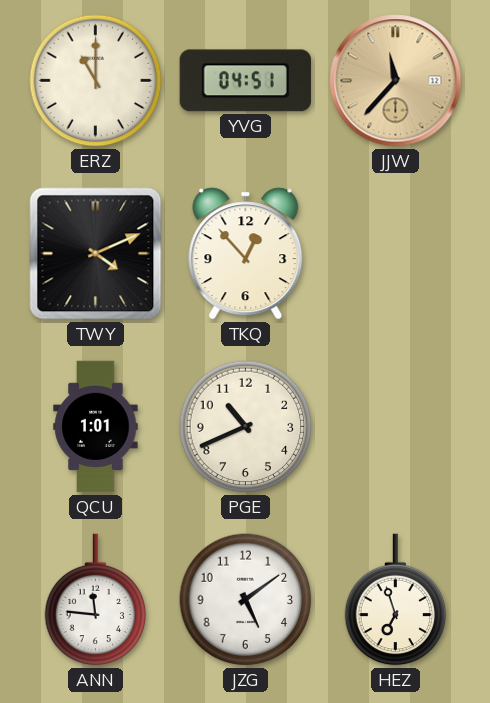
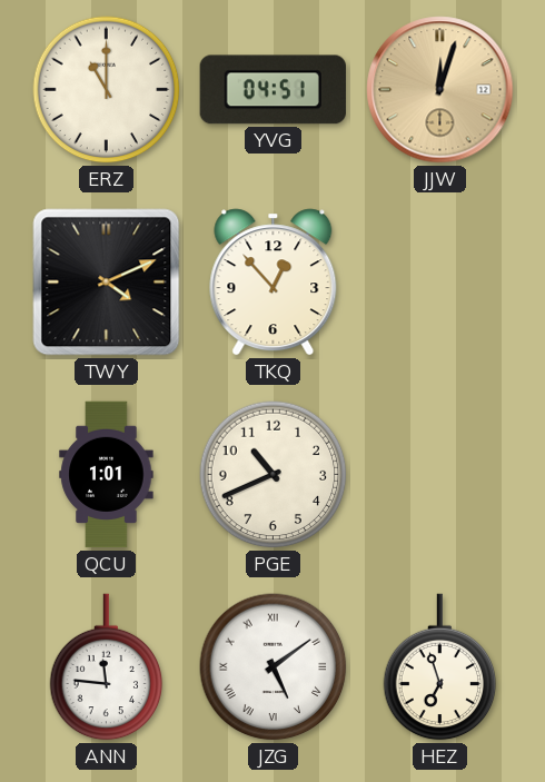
JJW: 11:37 -> 12:03
JZG numerals: Arabic -> Roman
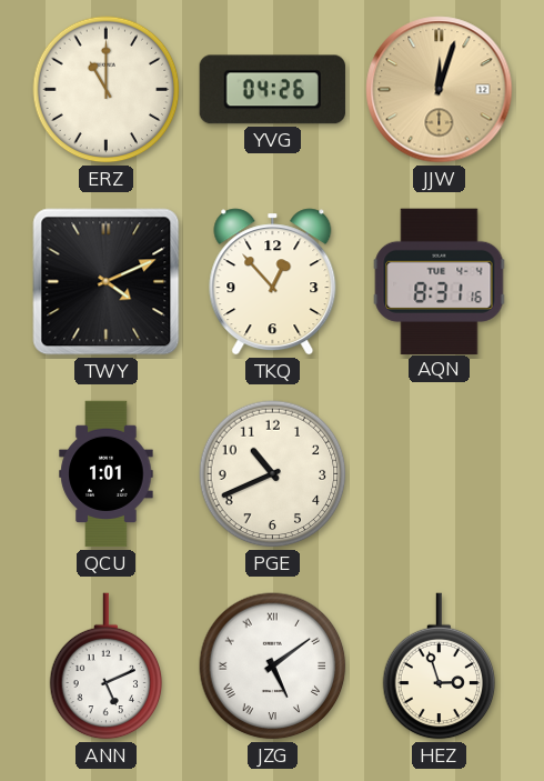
YVG: 04:51 -> 04:26
AQN: none -> 8:31
ANN: 11:46 -> 5:11
HEZ: 6:57 -> 2:57
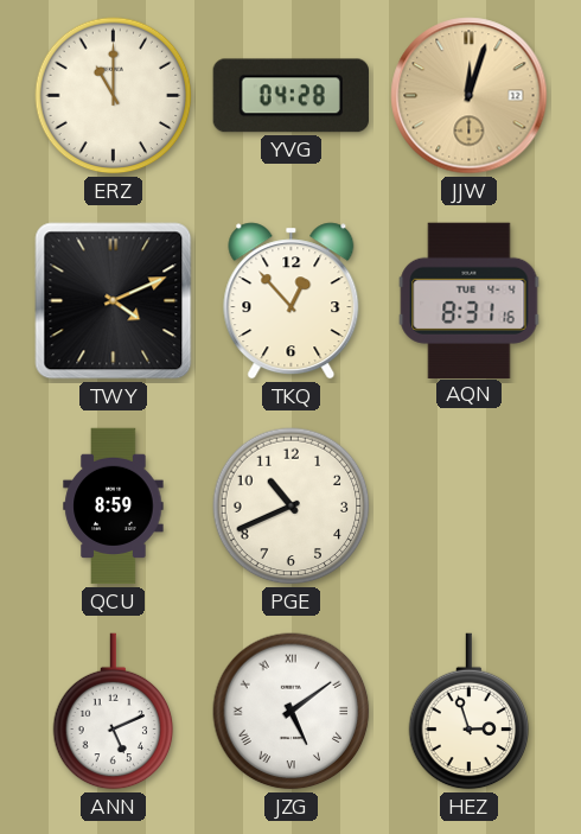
YVG: 04:26 -> 04:28
QCU: 1:01 -> 8:59
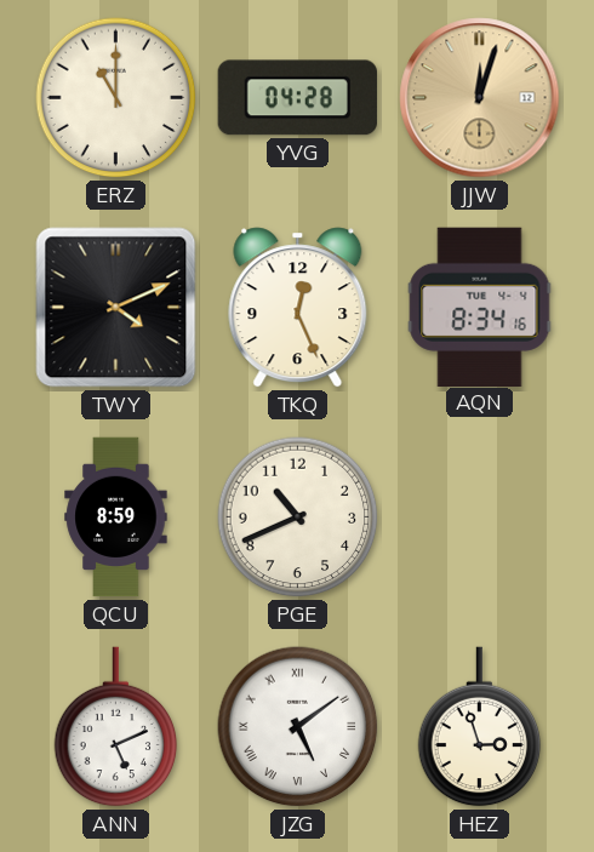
TKQ: 12:53 -> 12:26
AQN: 8:31 -> 8:34
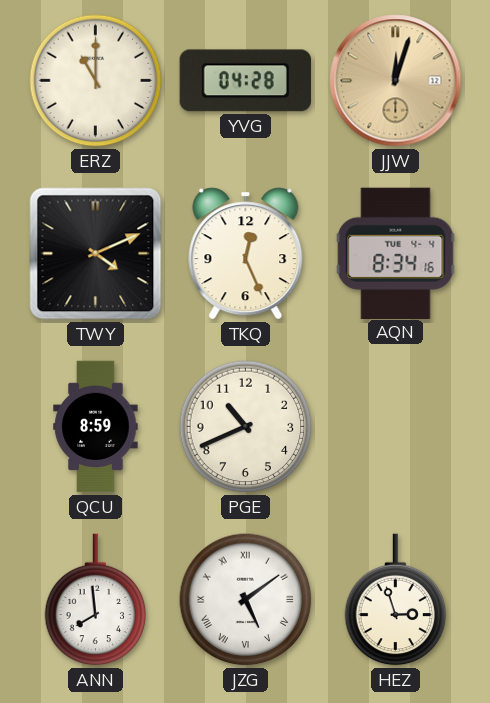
ANN: 5:11 -> 7:59
